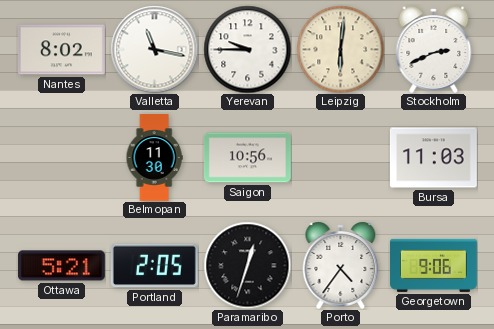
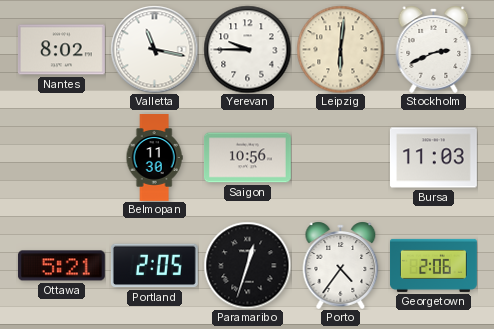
Georgetown: 9:06 -> 2:06
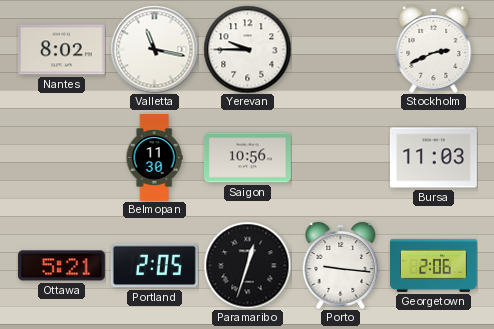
Leipzig: 6:01 -> none
Porto: 4:36 -> 9:16
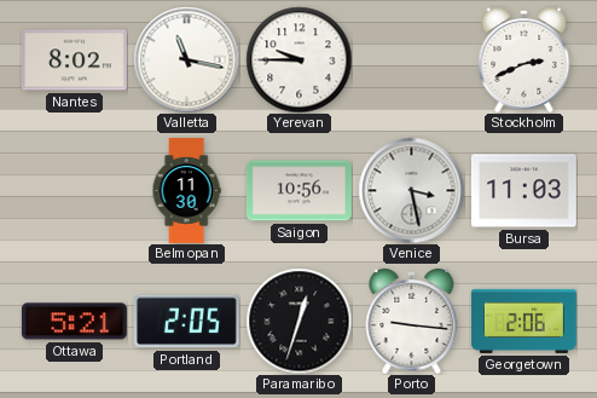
Venice: none -> 3:28
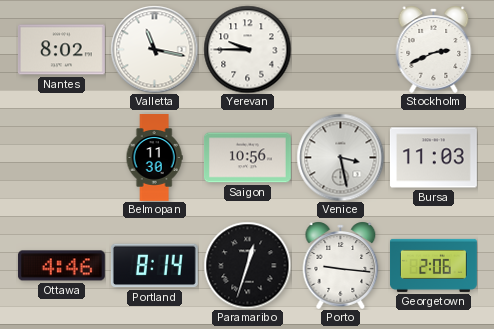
Ottawa: 5:21 -> 4:46
Portland: 2:05 -> 8:14
